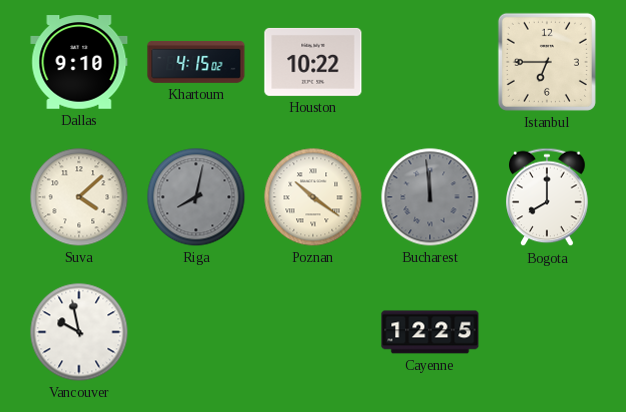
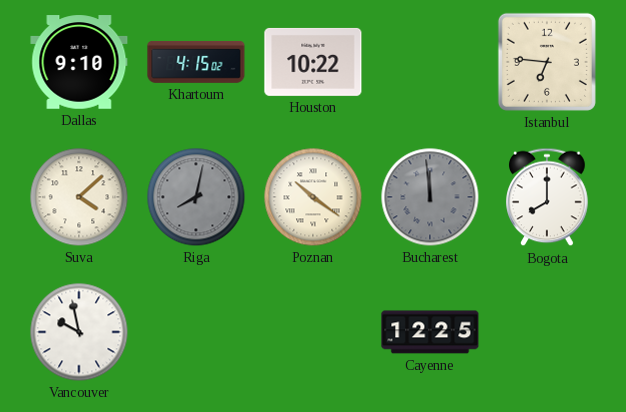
Istanbul: 6:45 -> 6:46
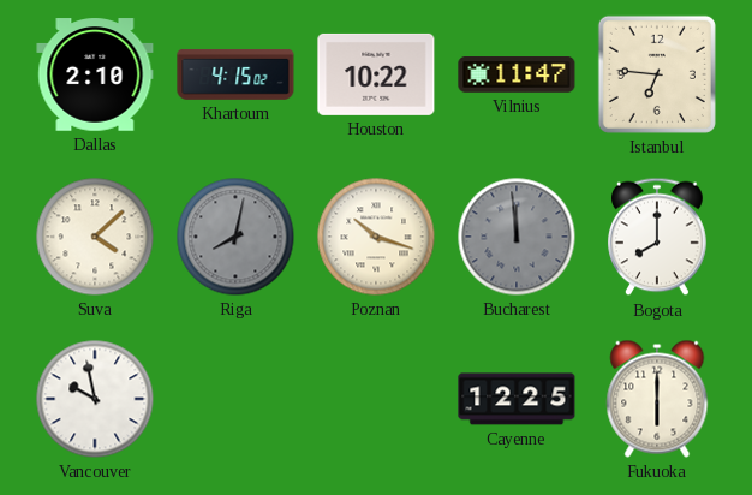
Dallas: 9:10 -> 2:10
Vilnius: none -> 11:47
Poznan: 10:21 -> 10:18
Fukuoka: none -> 6:00
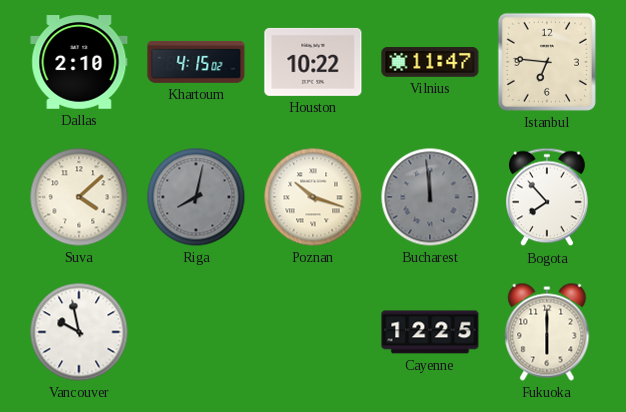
Bogota: 8:00 -> 7:53
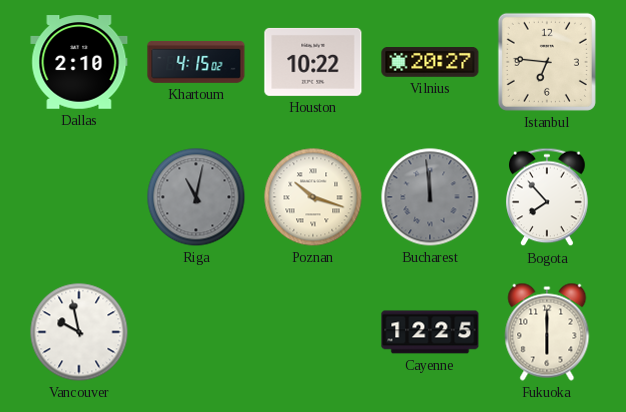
Vilnius: 11:47 -> 20:27
Suva: 4:08 -> none
Riga: 8:02 -> 11:02
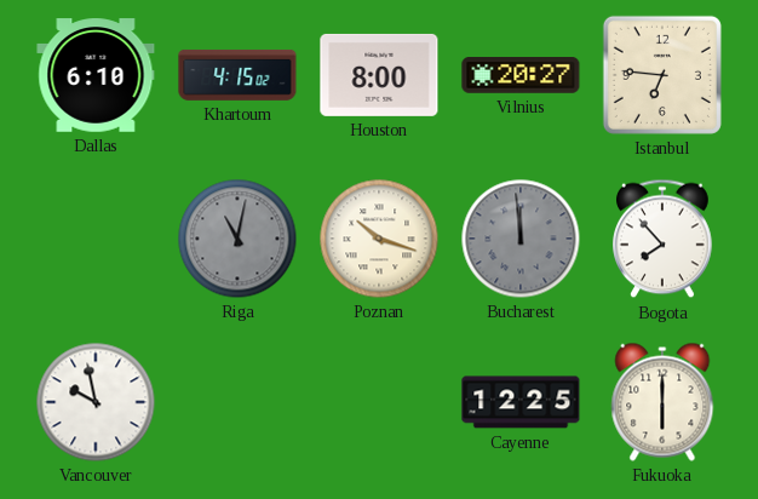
Dallas: 2:10 -> 6:10
Houston: 10:22 -> 8:00
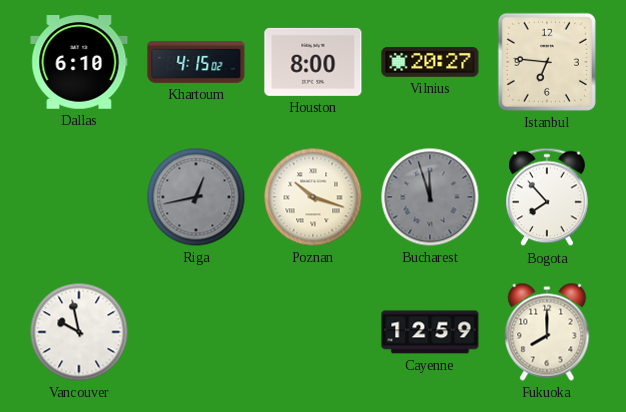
Riga: 11:02 -> 12:43
Bucharest: 11:59 -> 11:57
Cayenne: 12:25 -> 12:59
Fukuoka: 6:00 -> 8:00
